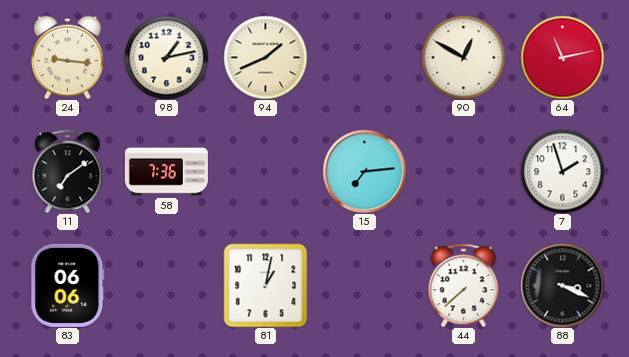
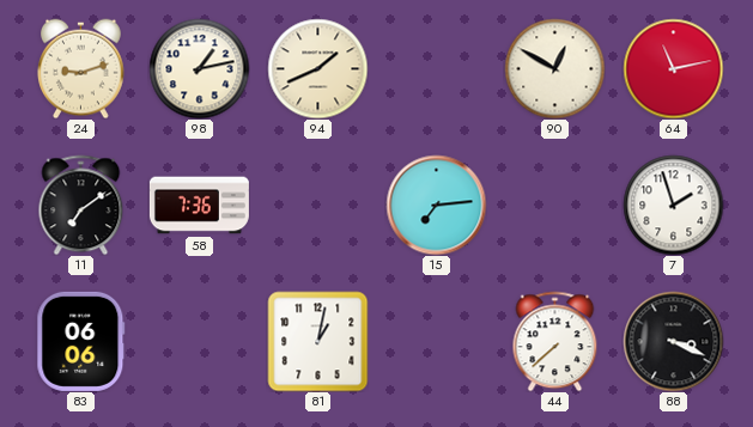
24: 9:16 -> 9:12
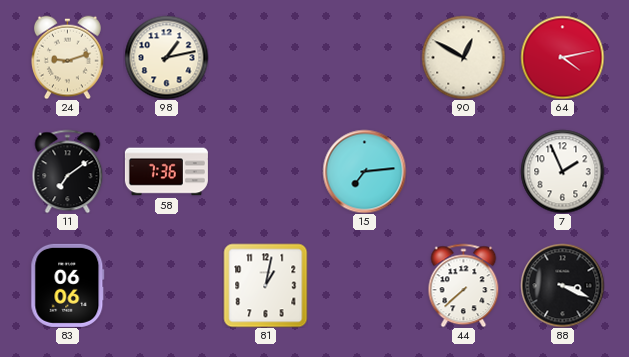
94: 1:41 -> none
64: 11:13 -> 4:13
7: 1:57 -> 1:56
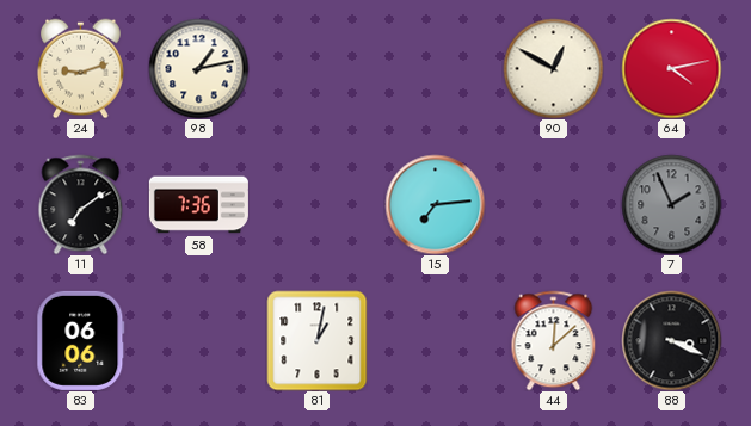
7 dial: white -> grey
44: 7:38 -> 12:08
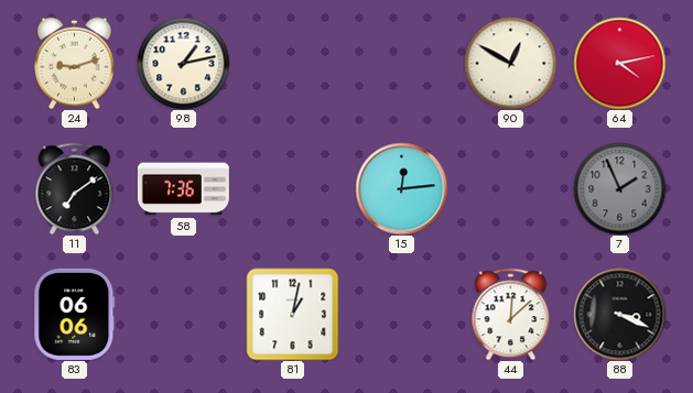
15: 7:14 -> 12:14
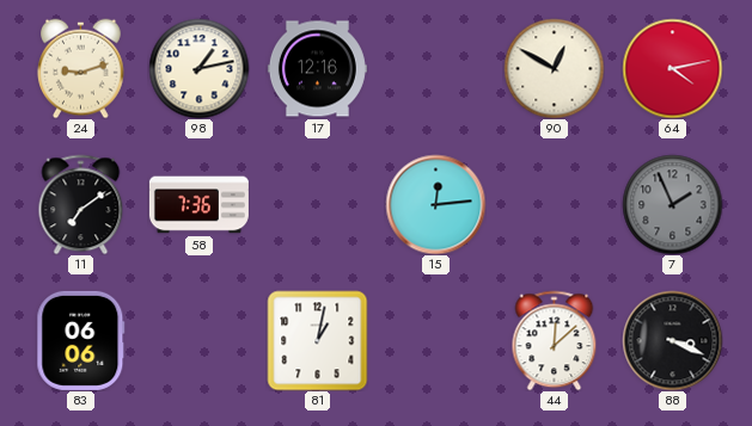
17: none -> 12:16
